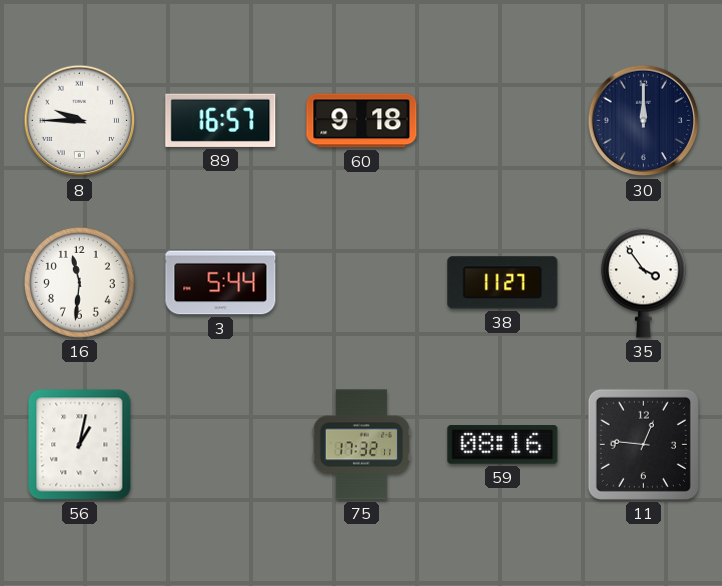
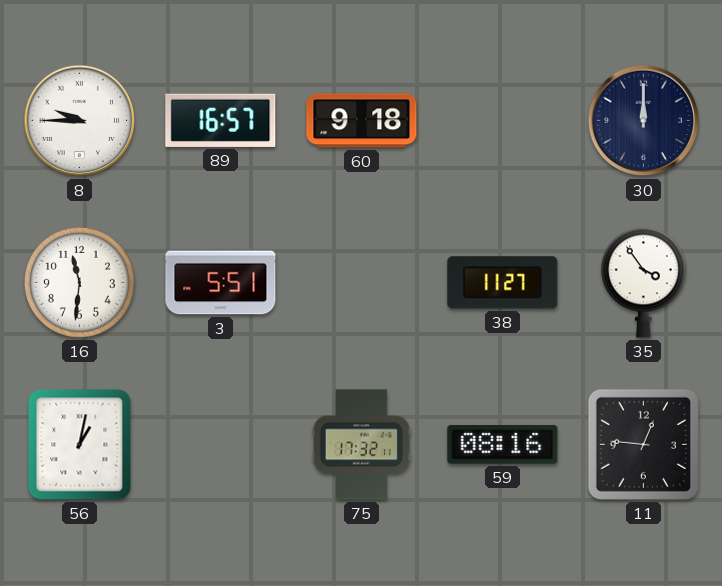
3: 5:44 -> 5:51
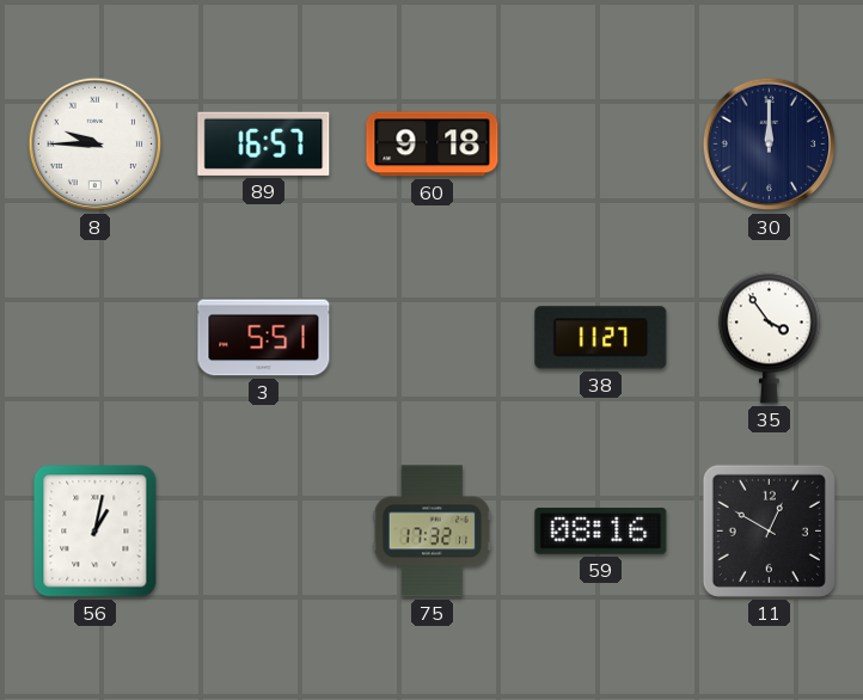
16: 11:31 -> none
11: 12:46 -> 12:50
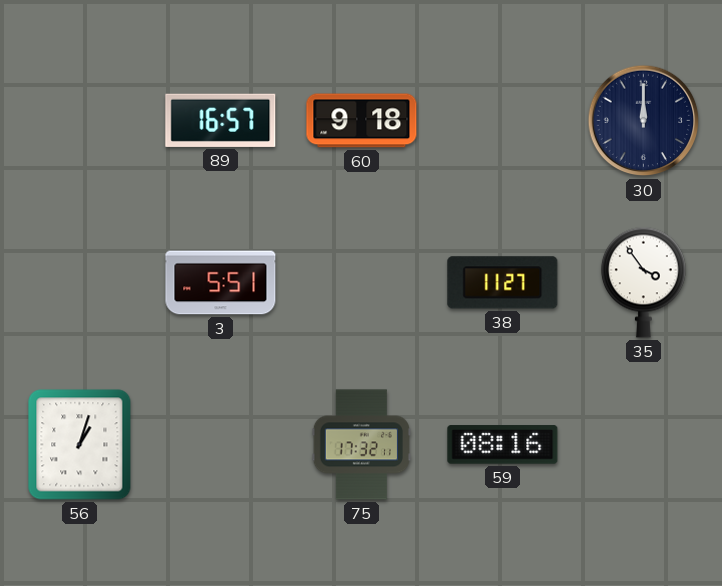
8: 9:45 -> none
56: 1:02 -> 1:03
11: 12:50 -> none
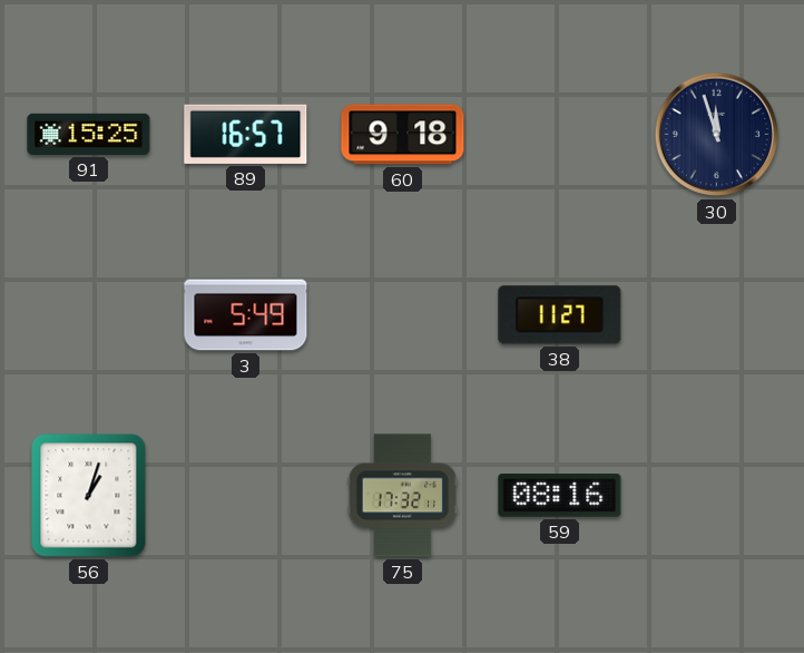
91: none -> 15:25
30: 12:00 -> 11:57
3: 5:51 -> 5:49
35: 3:54 -> none
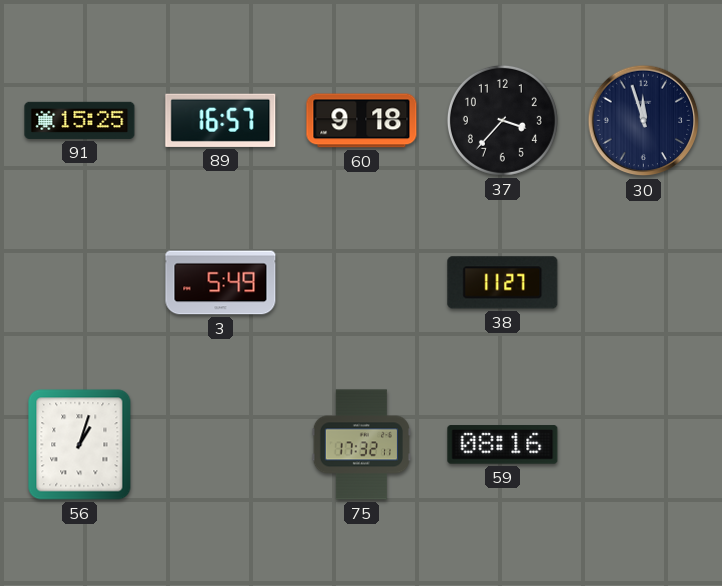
37: none -> 3:37
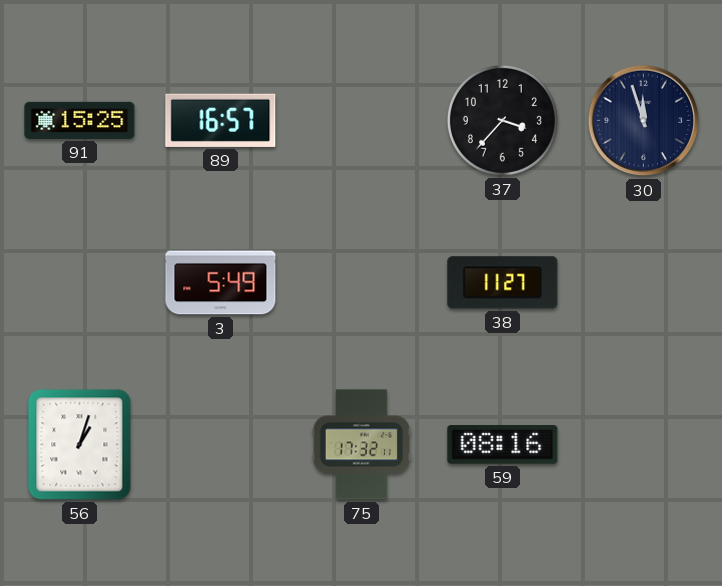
60: 9:18 -> none
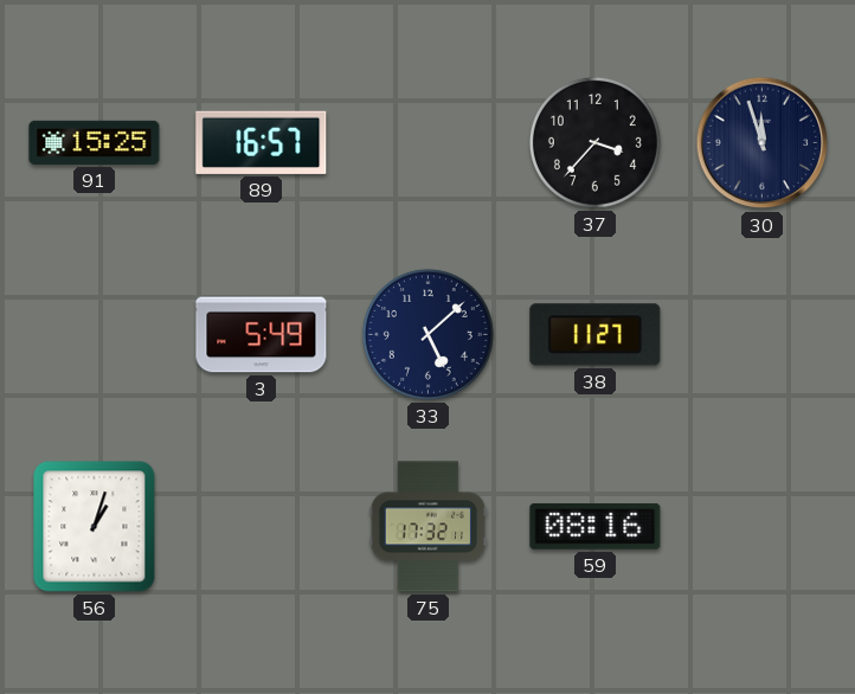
33: none -> 5:08
